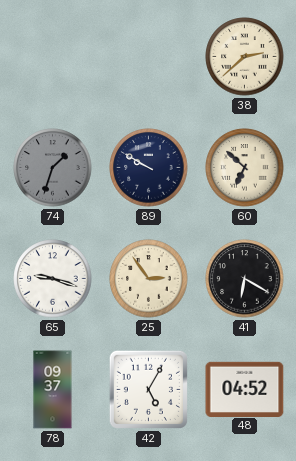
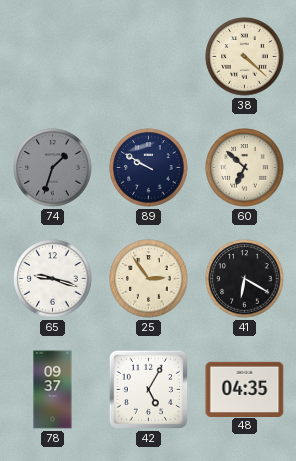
38: 2:38 -> 4:22
48: 04:52 -> 04:35
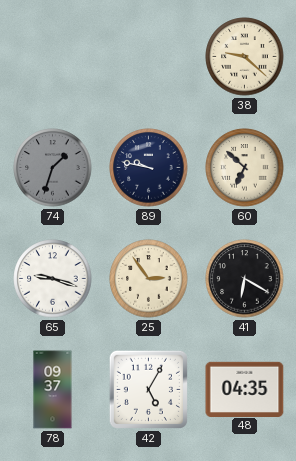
38: 4:22 -> 9:22
89: 9:50 -> 9:47
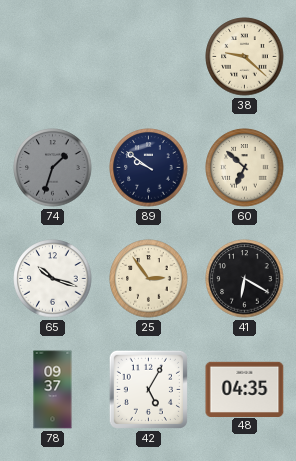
89: 9:47 -> 9:51
65: 9:18 -> 10:18
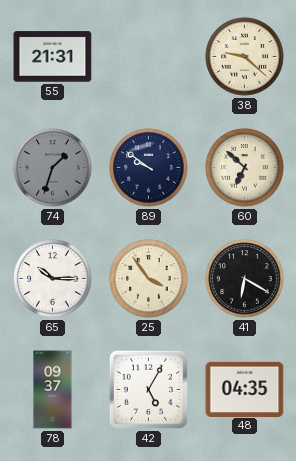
55: none -> 21:31
65: 10:18 -> 10:15
25: 2:54 -> 3:54
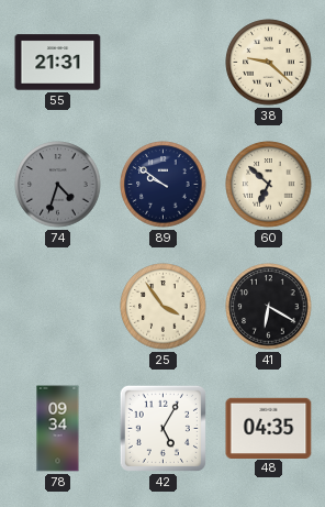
74: 1:33 -> 4:33
65: 10:15 -> none
78: 09:37 -> 09:34
